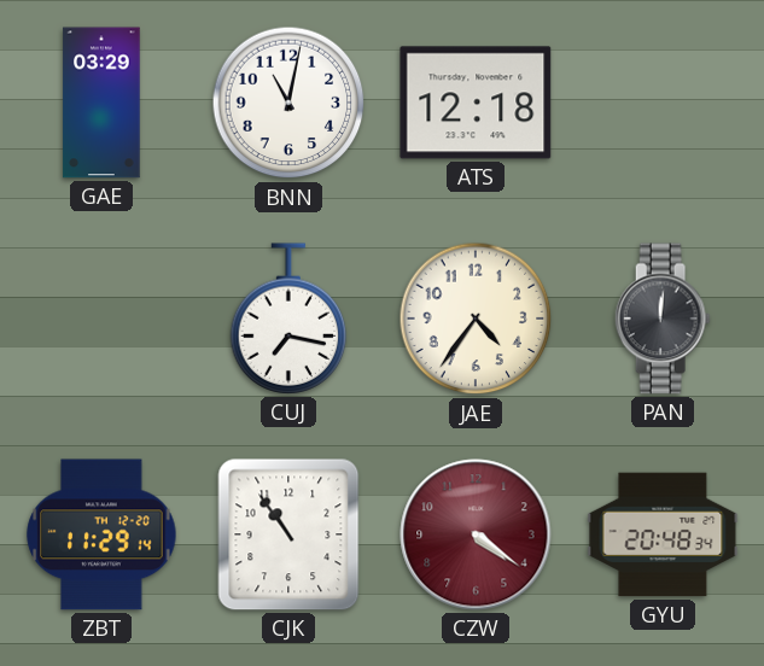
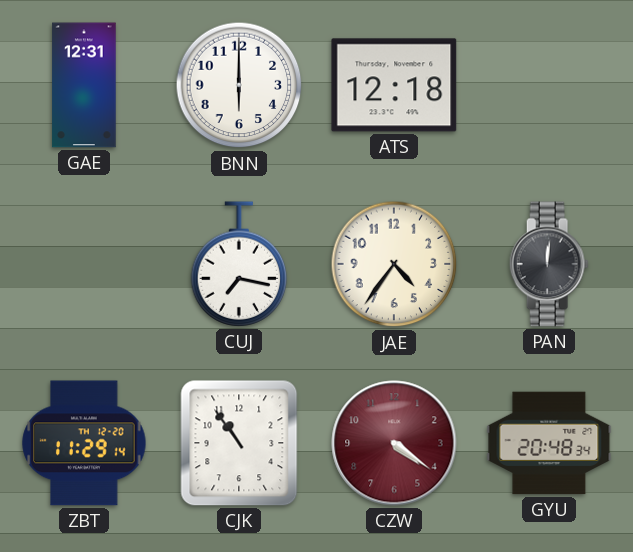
GAE: 03:29 -> 12:31
BNN: 11:02 -> 6:00
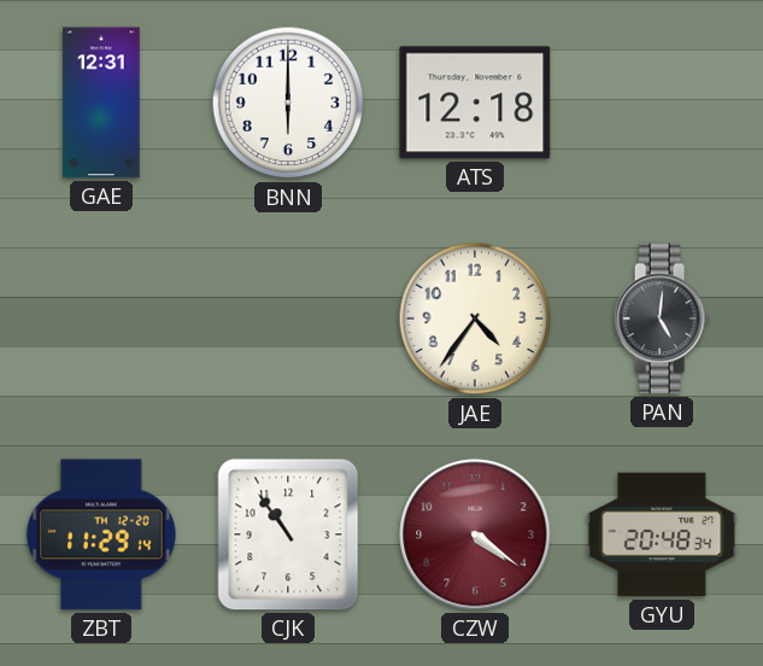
CUJ: 7:17 -> none
PAN: 12:01 -> 5:01
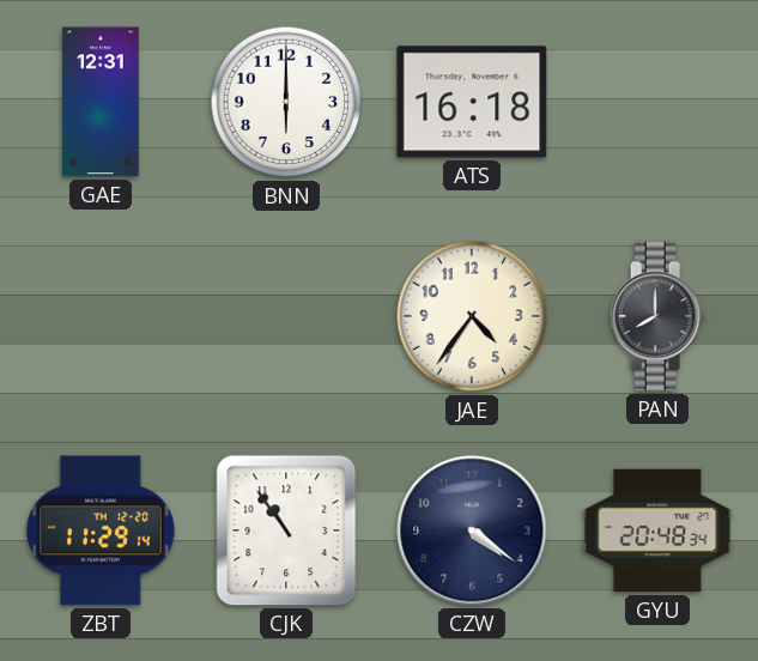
ATS: 12:18 -> 16:18
PAN: 5:01 -> 8:00
CZW dial: burgundy -> navy
